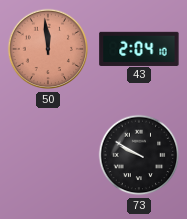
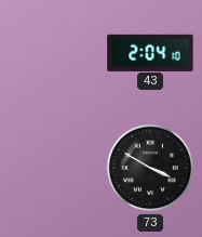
50: 11:59 -> none
73: 9:50 -> 3:50
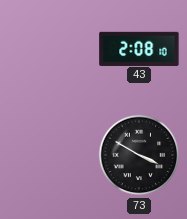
43: 2:04 -> 2:08
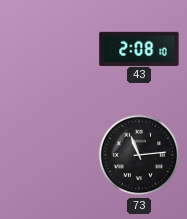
73: 3:50 -> 11:14
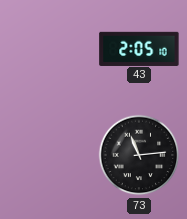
43: 2:08 -> 2:05
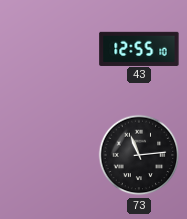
43: 2:05 -> 12:55
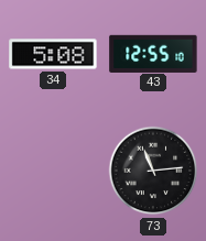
34: none -> 5:08
